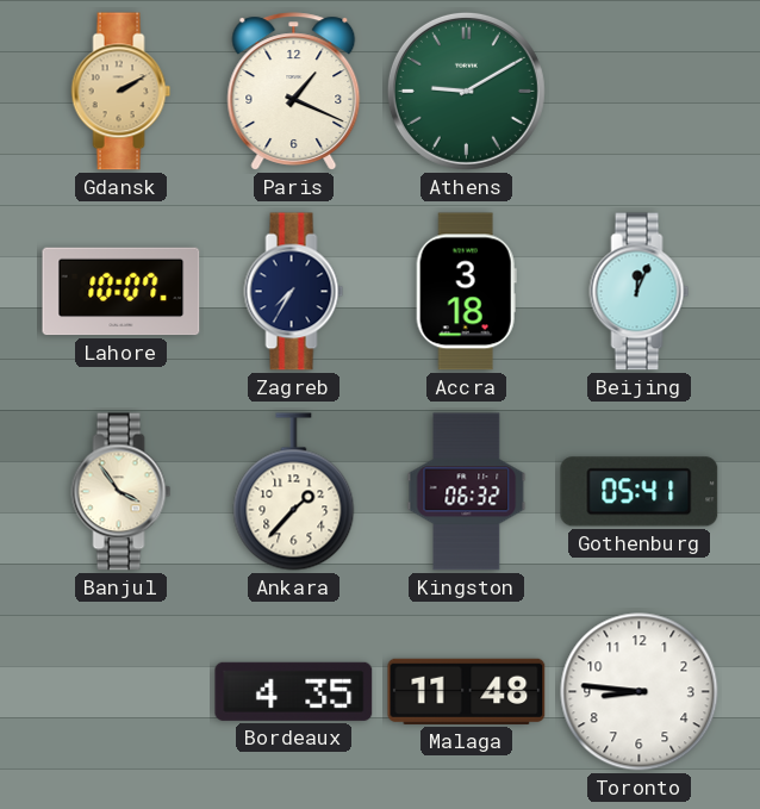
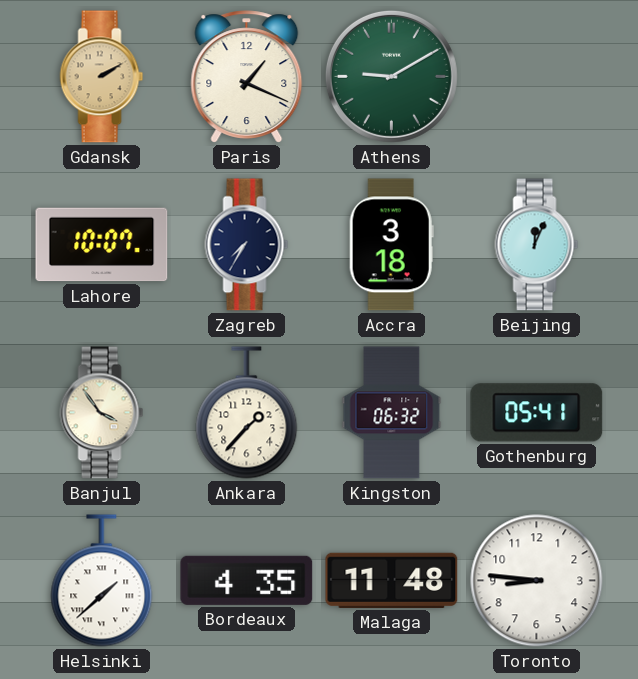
Helsinki: none -> 1:38
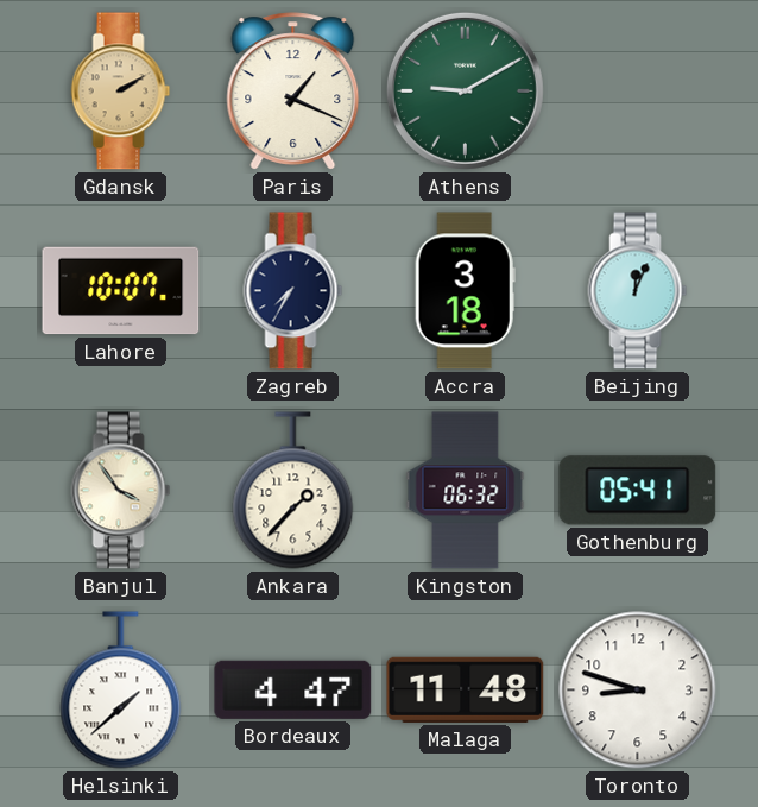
Bordeaux: 4:35 -> 4:47
Toronto: 8:46 -> 8:48
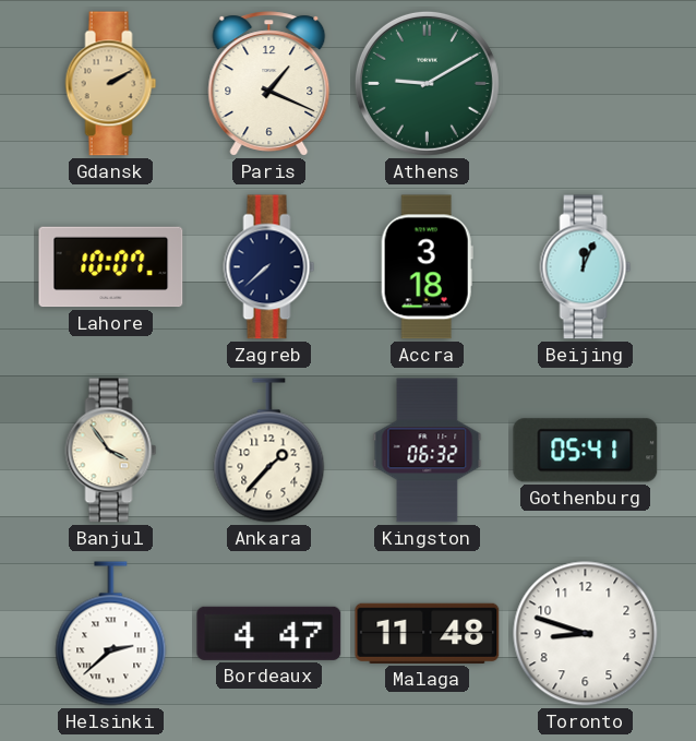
Zagreb: 7:35 -> 7:38
Helsinki: 1:38 -> 2:38
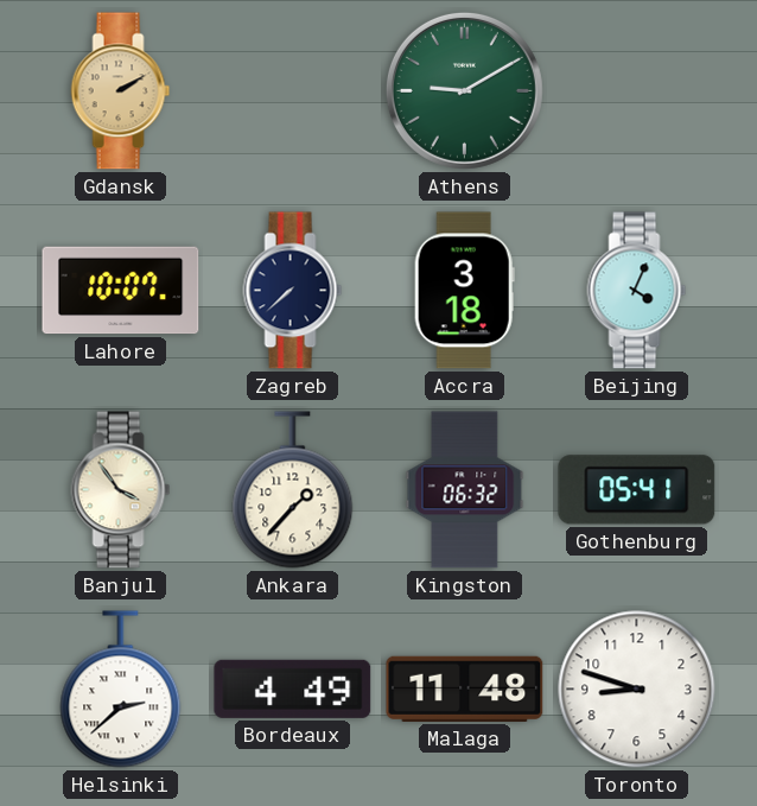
Paris: 1:19 -> none
Beijing: 12:04 -> 4:04
Bordeaux: 4:47 -> 4:49
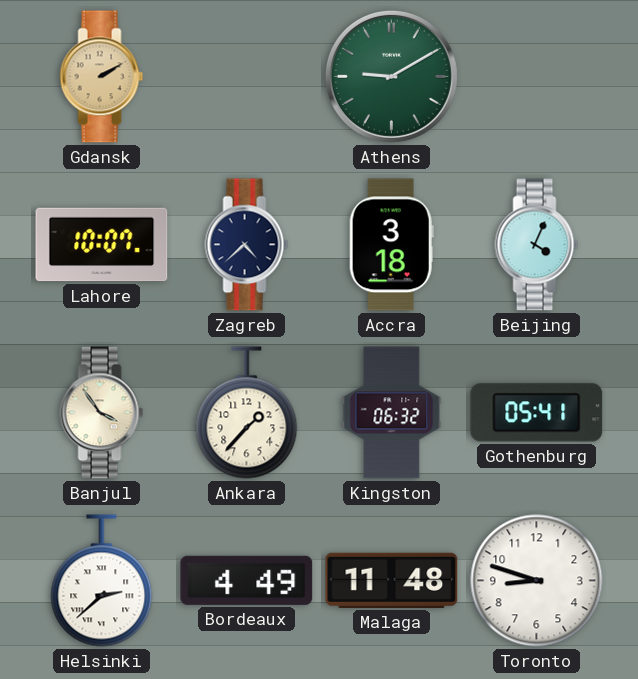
Zagreb: 7:38 -> 4:38
